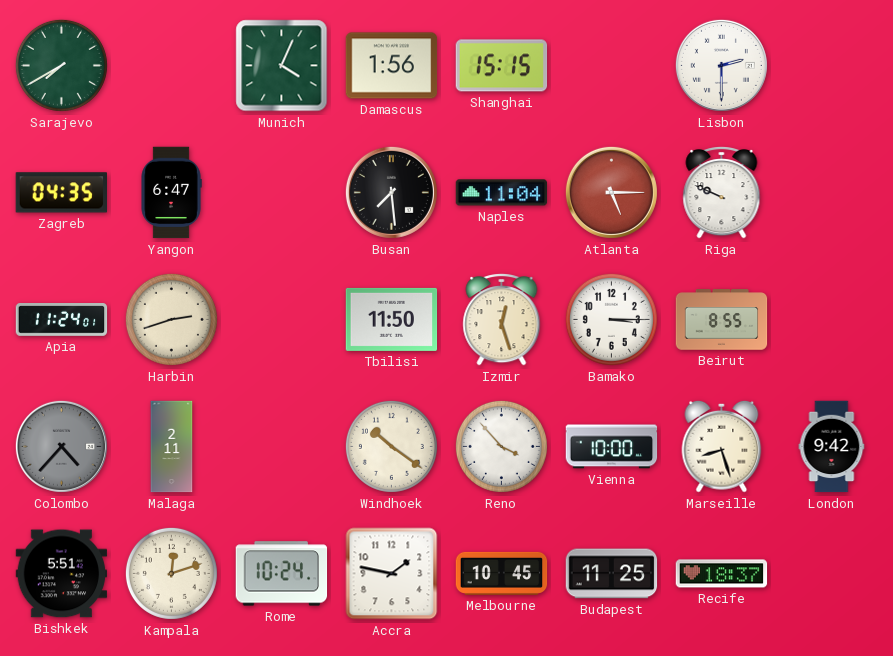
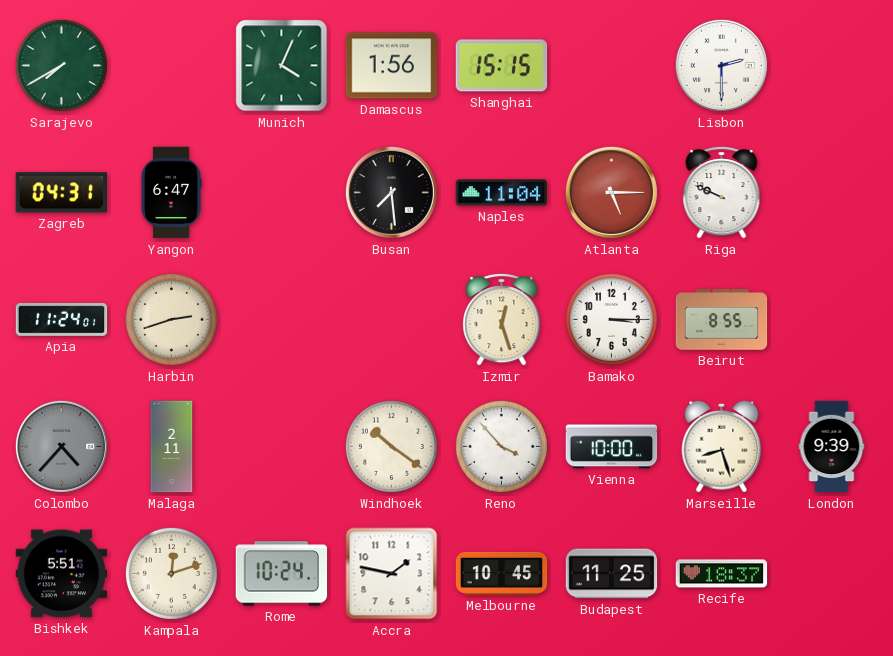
Zagreb: 04:35 -> 04:31
Tbilisi: 11:50 -> none
London: 9:42 -> 9:39
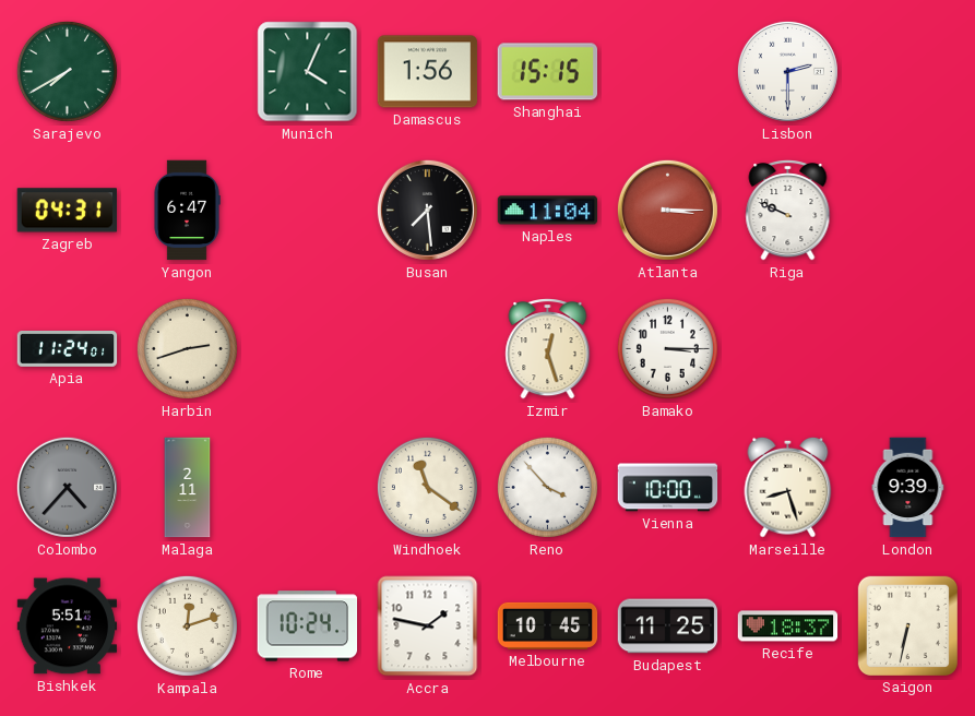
Atlanta: 5:15 -> 3:15
Beirut: 8:55 -> none
Windhoek: 10:21 -> 11:21
Saigon: none -> 6:32
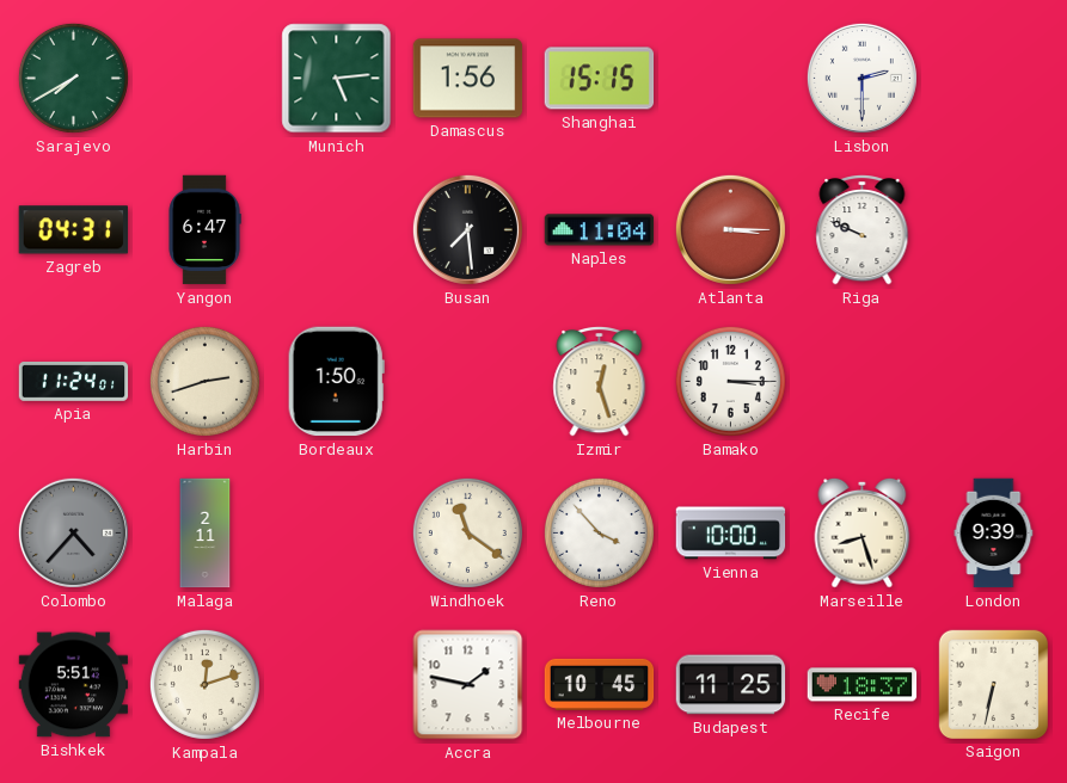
Munich: 4:04 -> 5:14
Bordeaux: none -> 1:50
Rome: 10:24 -> none
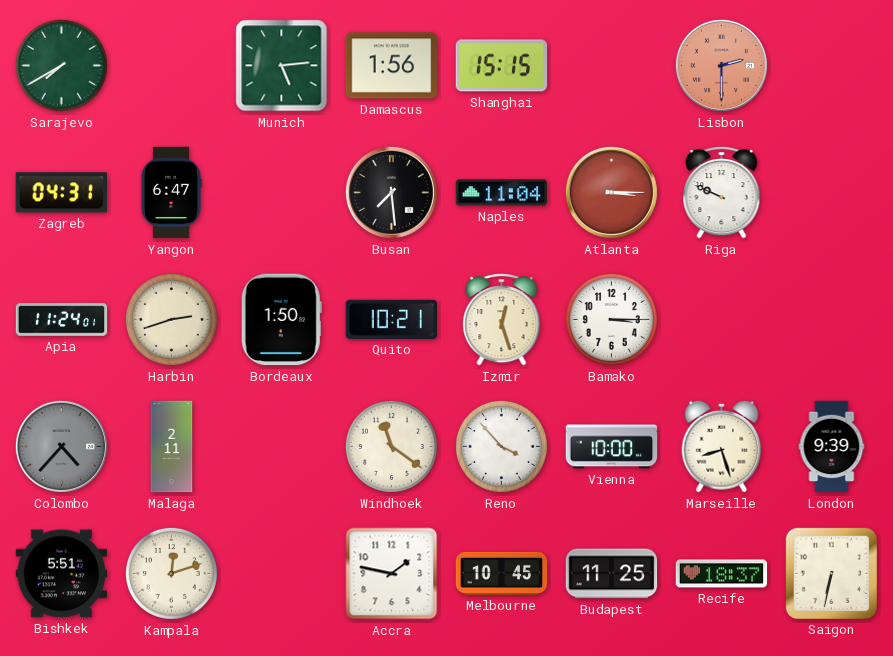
Lisbon dial: white -> salmon
Quito: none -> 10:21
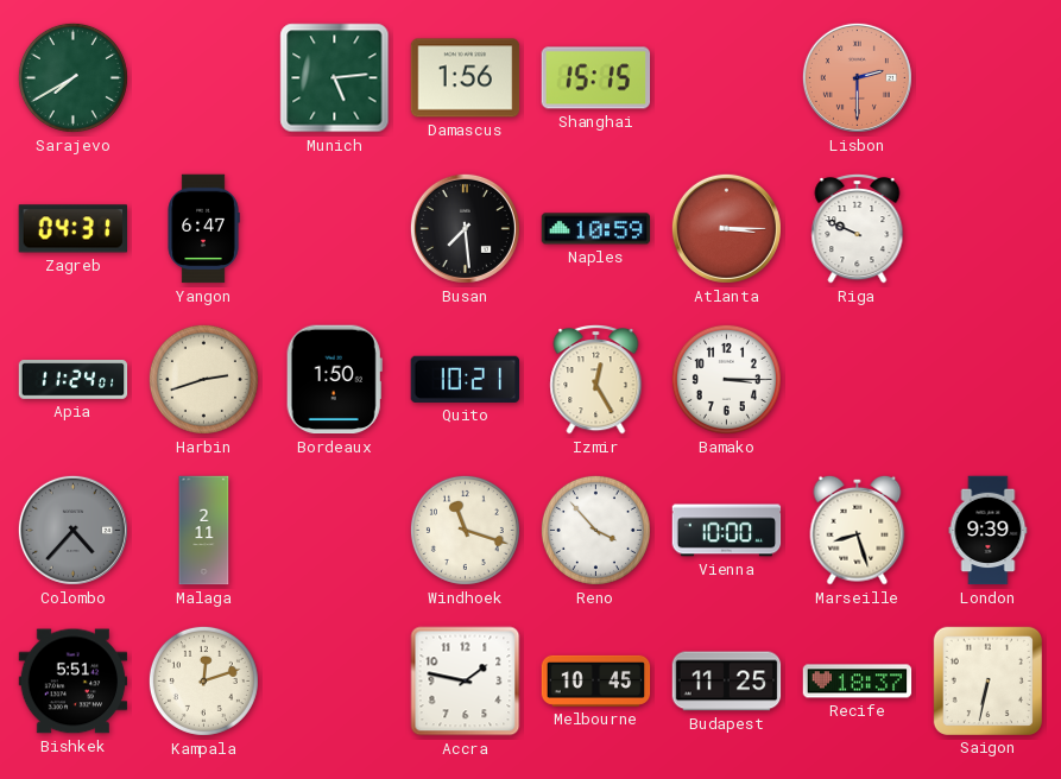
Naples: 11:04 -> 10:59
Izmir: 12:27 -> 12:25
Windhoek: 11:21 -> 11:18
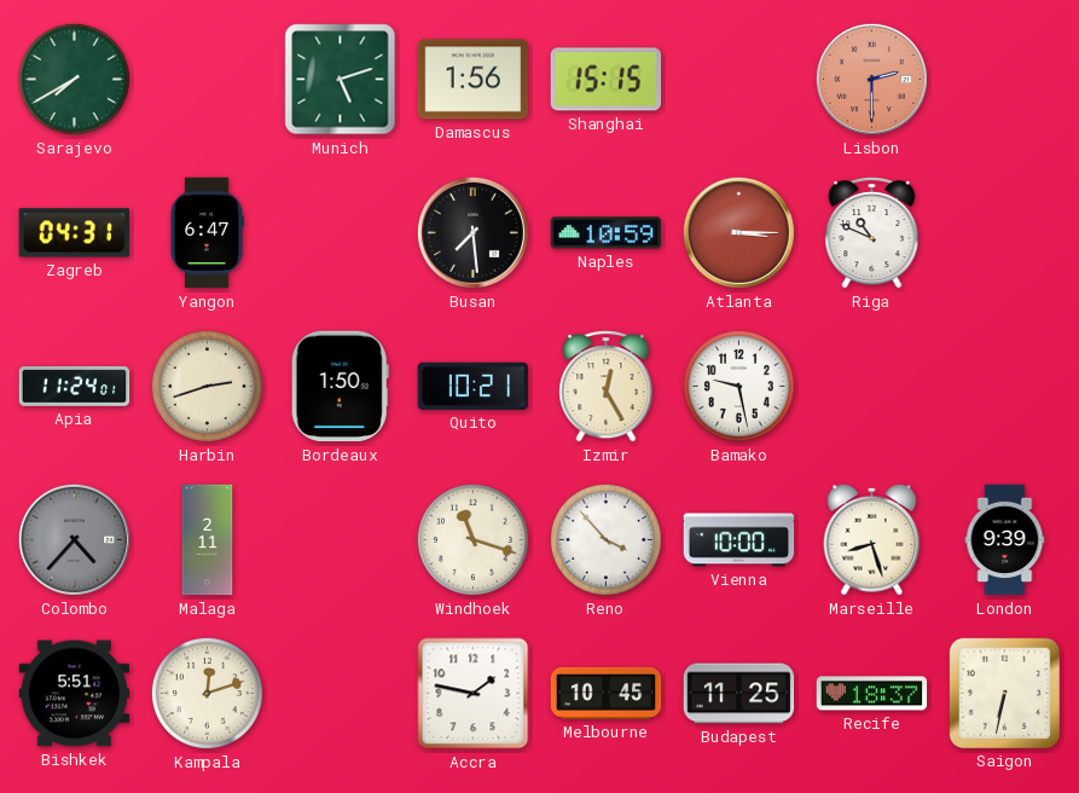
Munich: 5:14 -> 5:12
Riga: 9:49 -> 10:49
Bamako: 3:15 -> 9:28
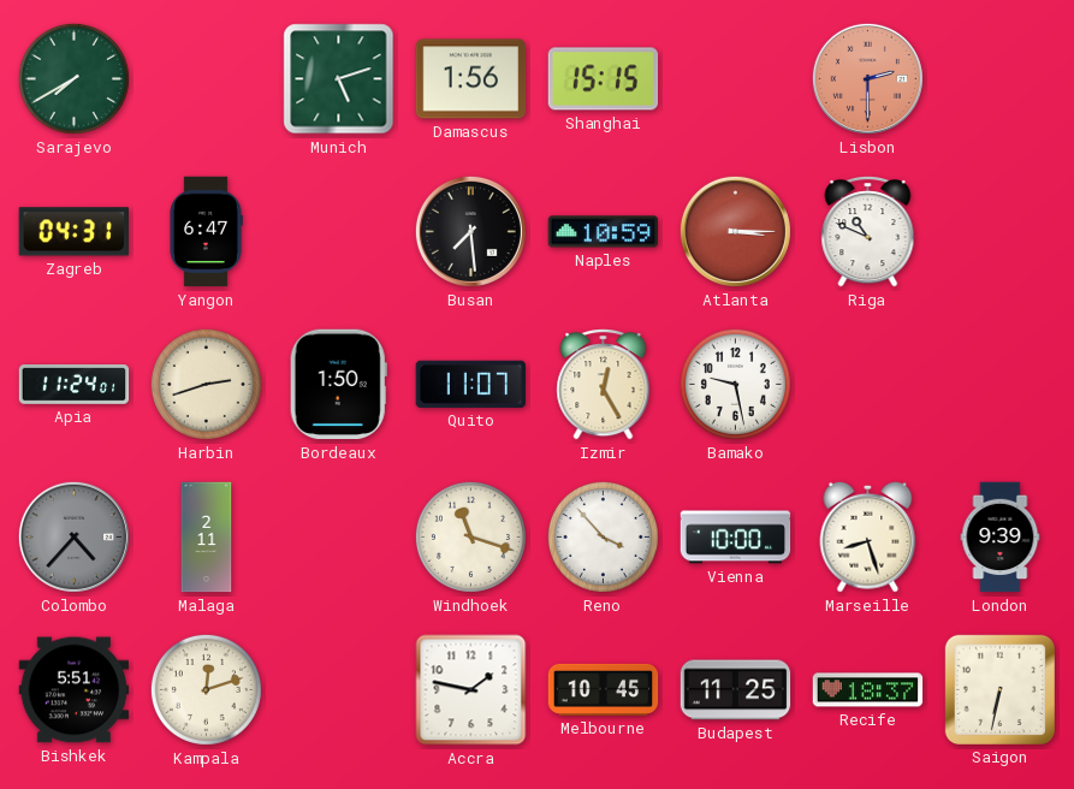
Quito: 10:21 -> 11:07
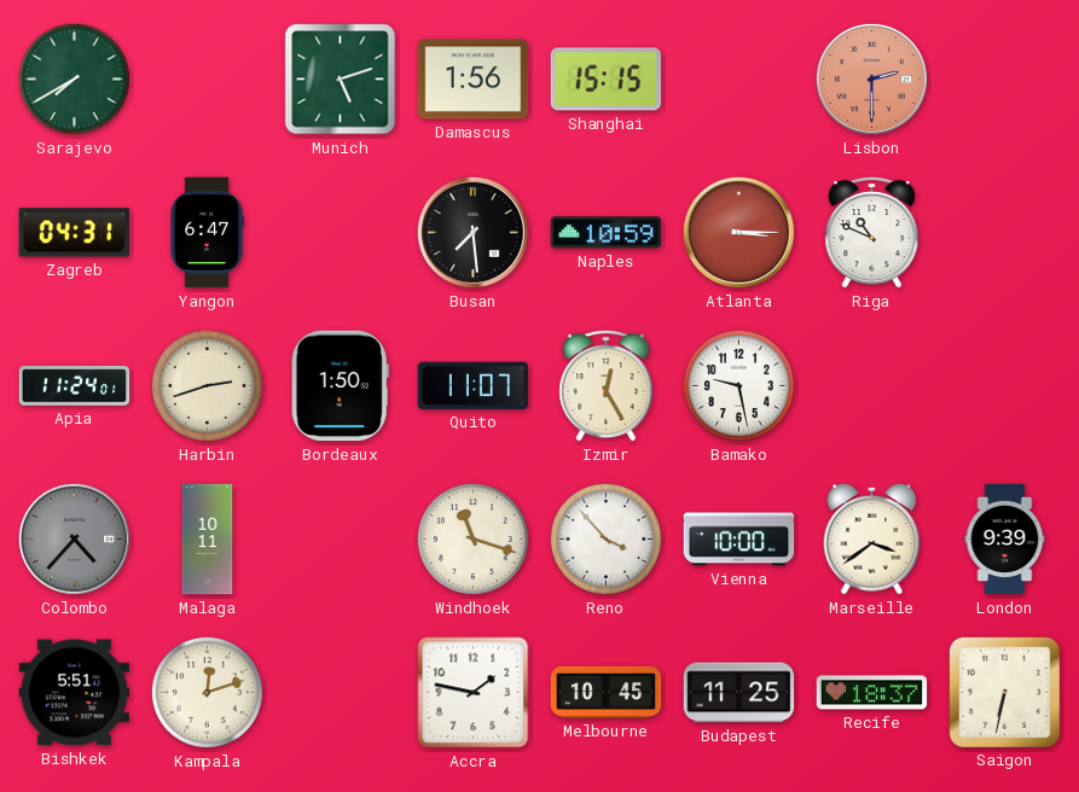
Malaga: 2:11 -> 10:11
Marseille: 8:27 -> 3:39
